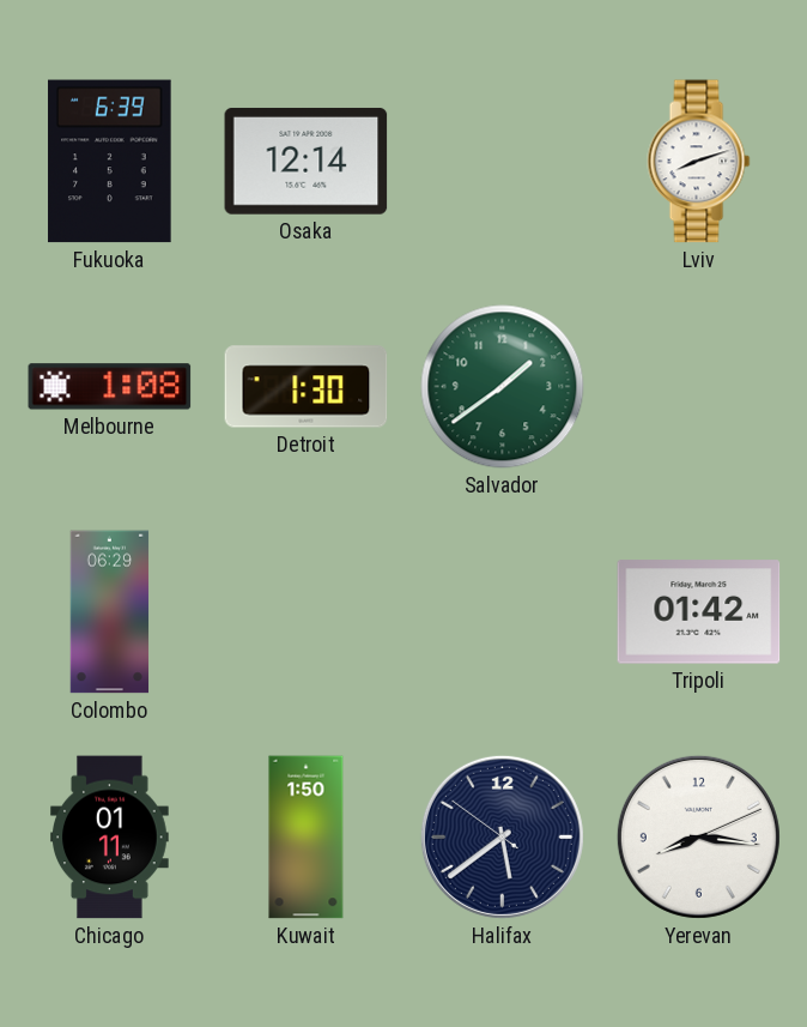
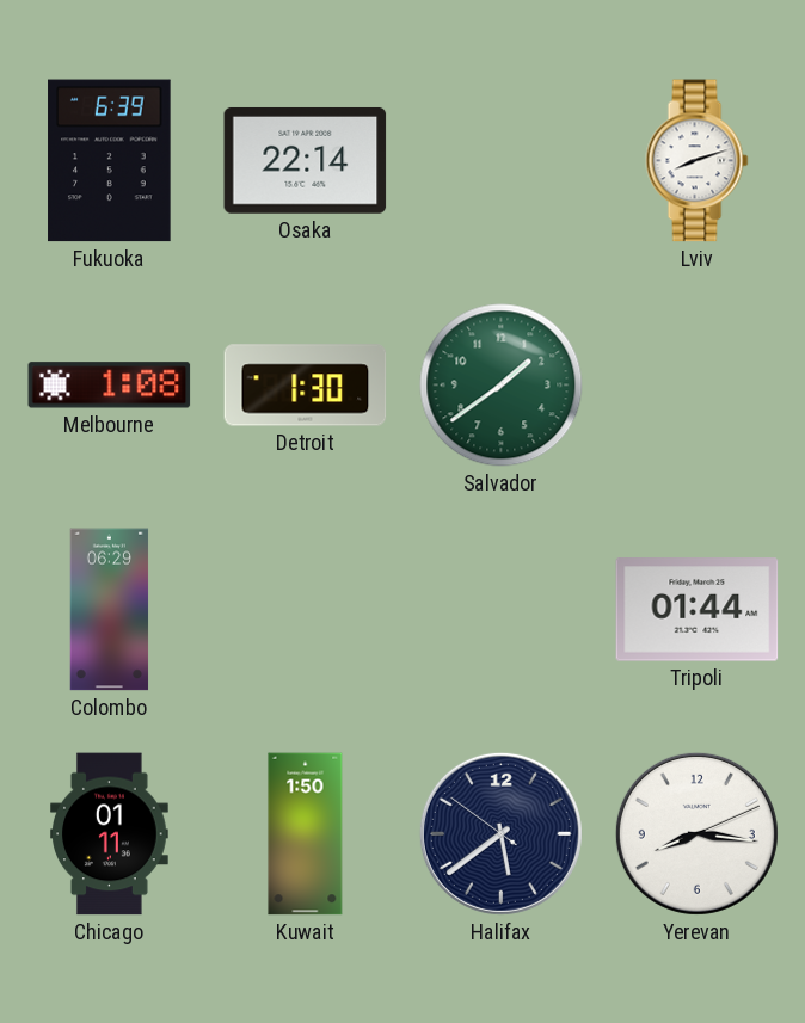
Osaka: 12:14 -> 22:14
Tripoli: 01:42 -> 01:44
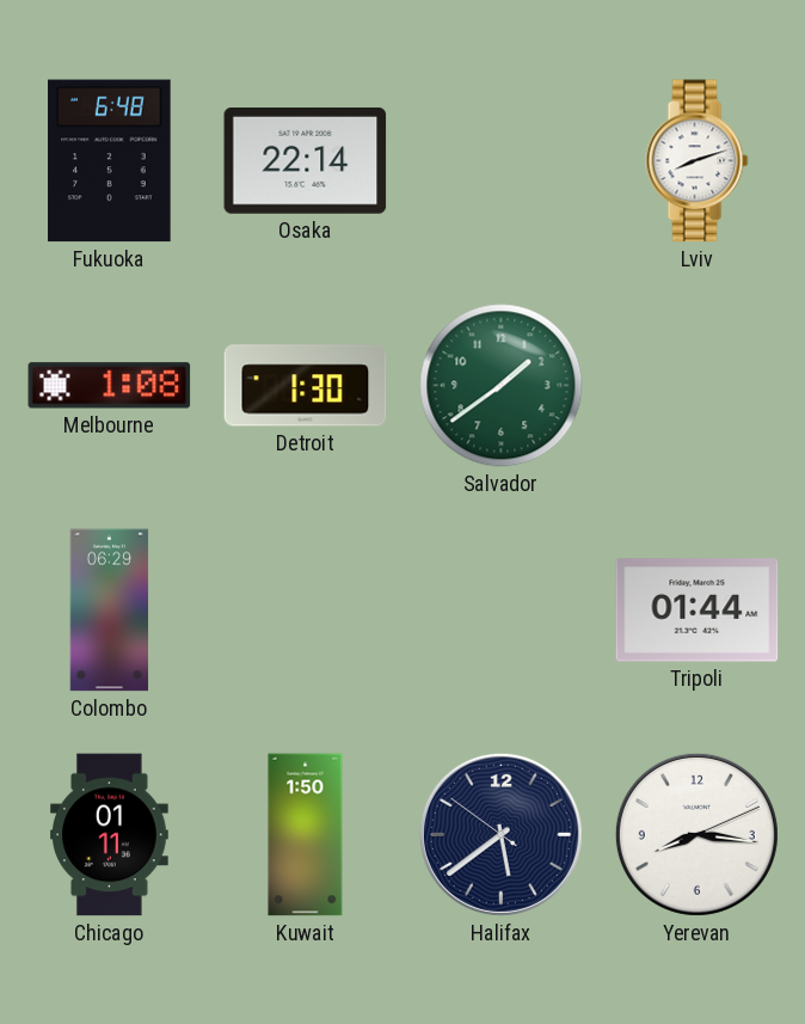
Fukuoka: 6:39 -> 6:48
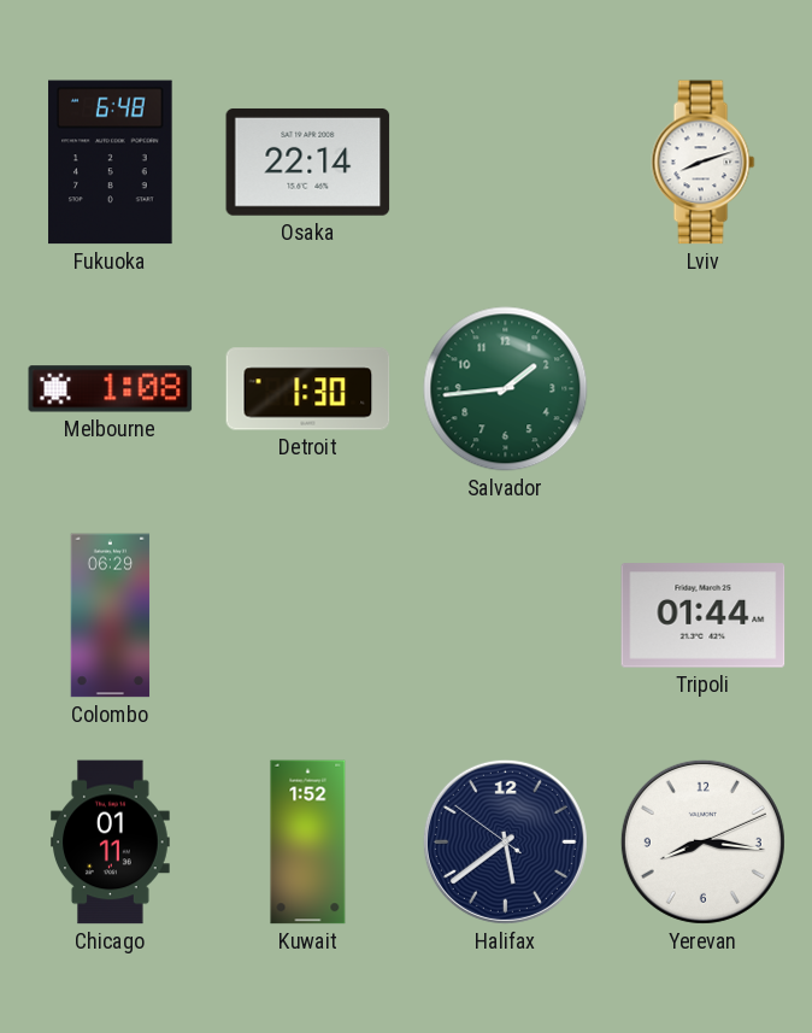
Salvador: 1:39 -> 1:44
Kuwait: 1:50 -> 1:52
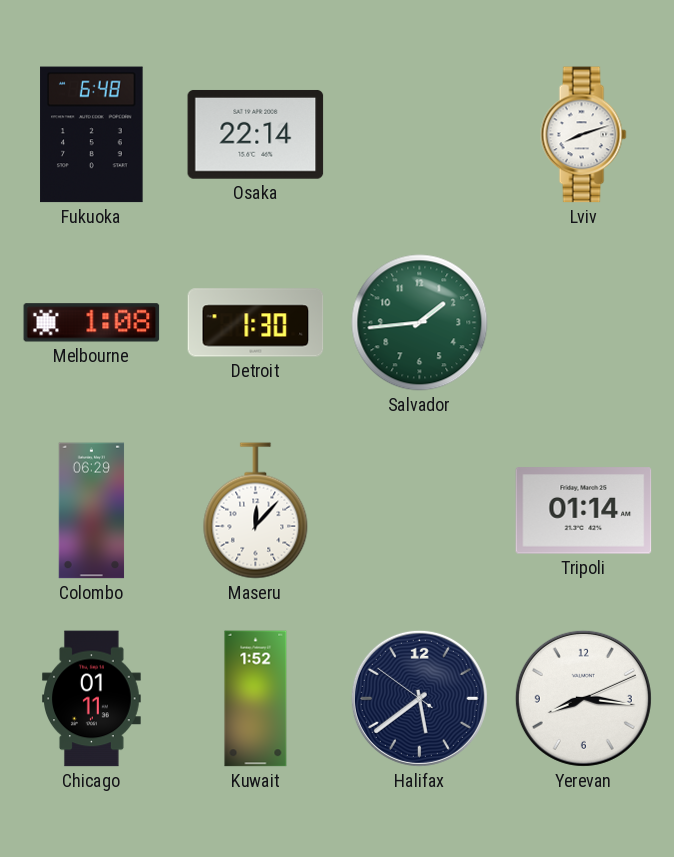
Maseru: none -> 12:07
Tripoli: 01:44 -> 01:14
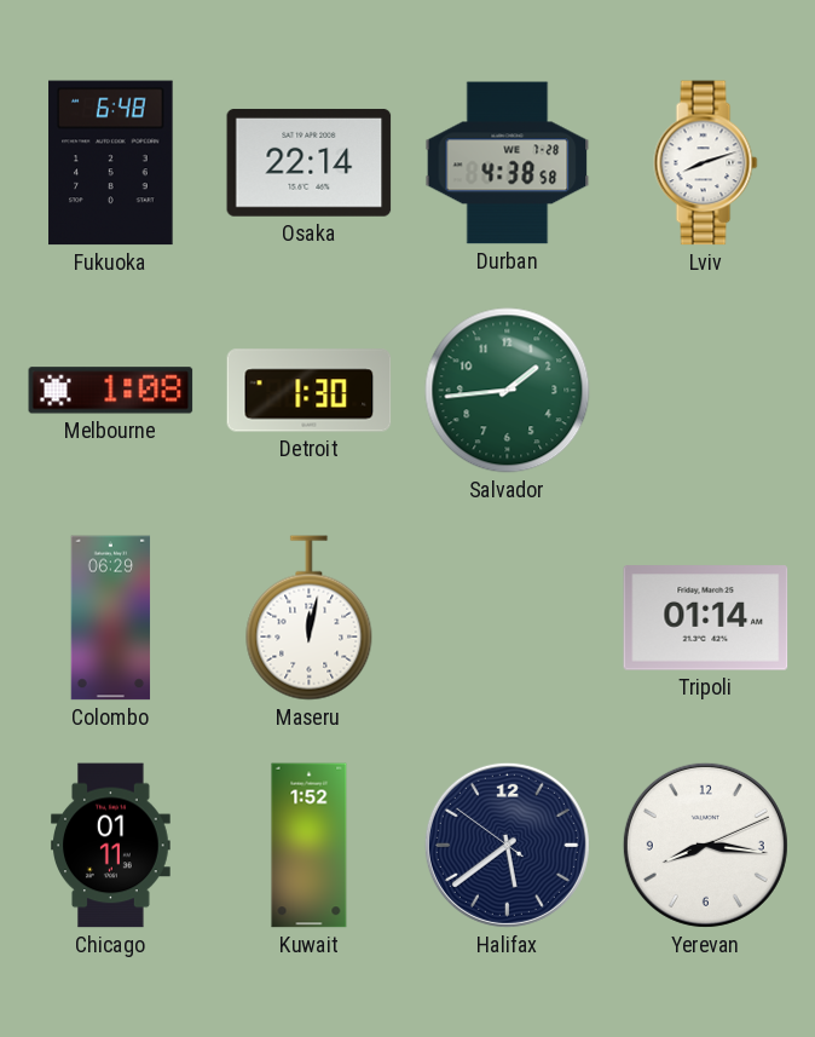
Durban: none -> 4:38
Maseru: 12:07 -> 12:02
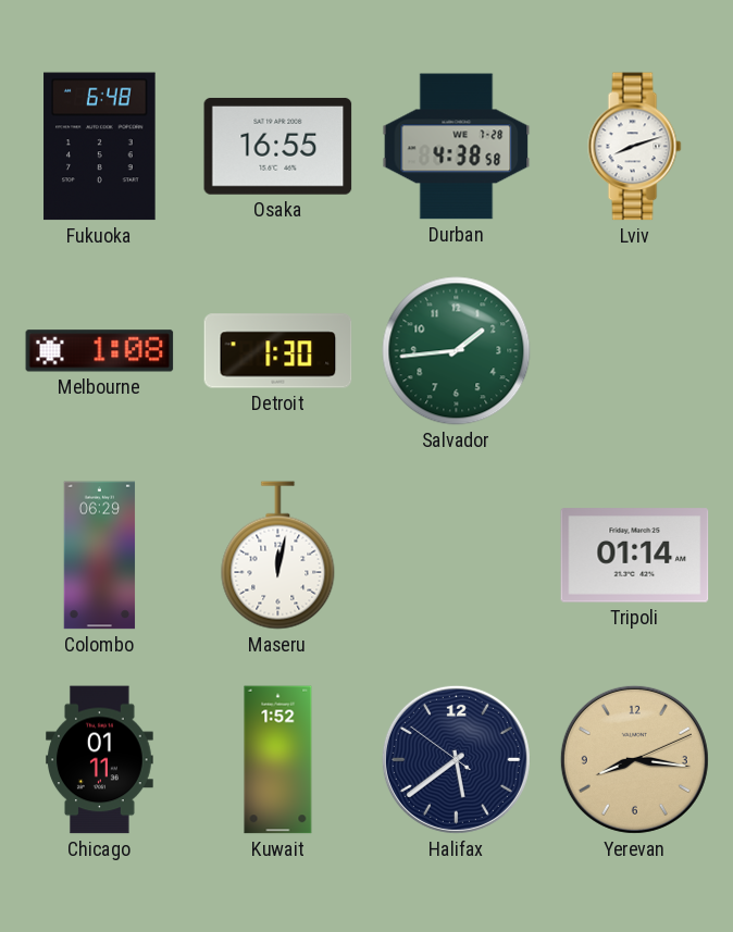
Osaka: 22:14 -> 16:55
Yerevan dial: white -> champagne
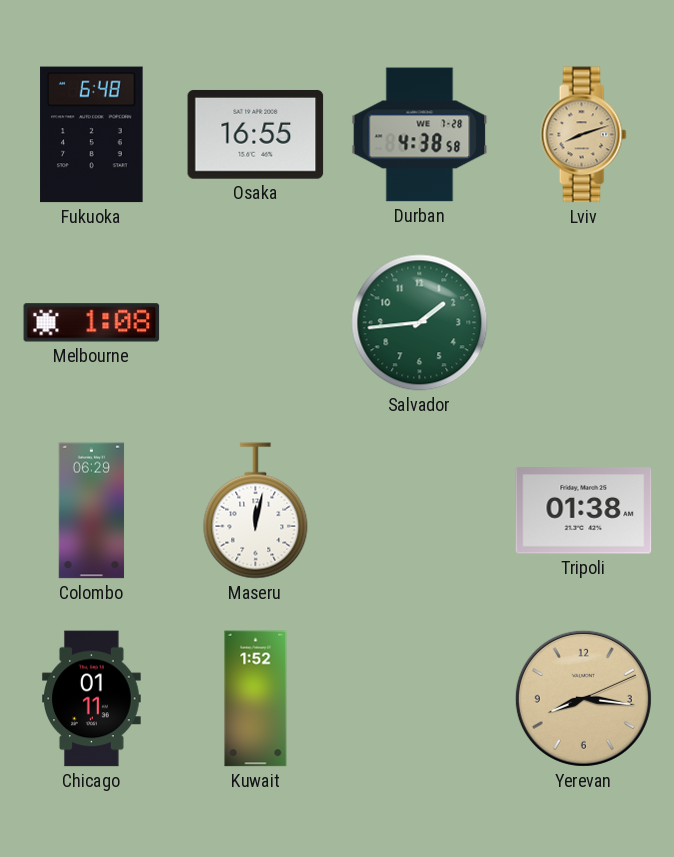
Lviv dial: white -> champagne
Detroit: 1:30 -> none
Tripoli: 01:14 -> 01:38
Halifax: 5:38 -> none
